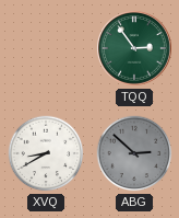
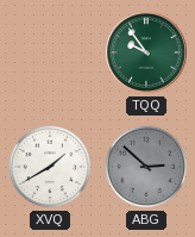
TQQ: 2:54 -> 9:54
XVQ: 8:40 -> 1:40
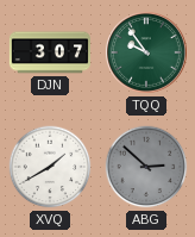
DJN: none -> 3:07
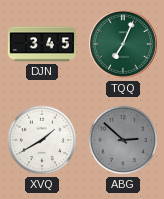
DJN: 3:07 -> 3:45
TQQ: 9:54 -> 7:04
